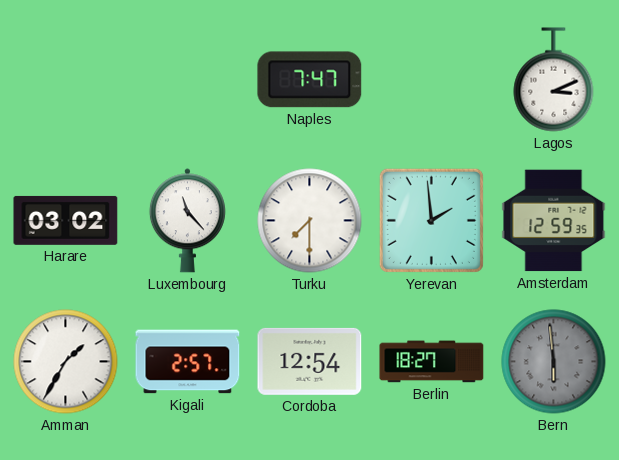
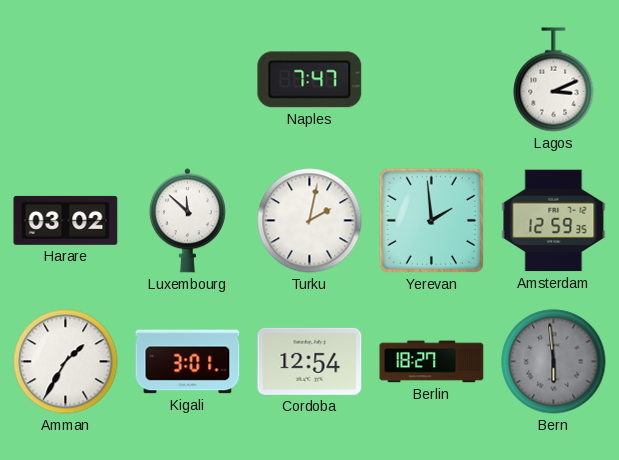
Luxembourg: 11:23 -> 11:52
Turku: 7:30 -> 2:02
Kigali: 2:57 -> 3:01
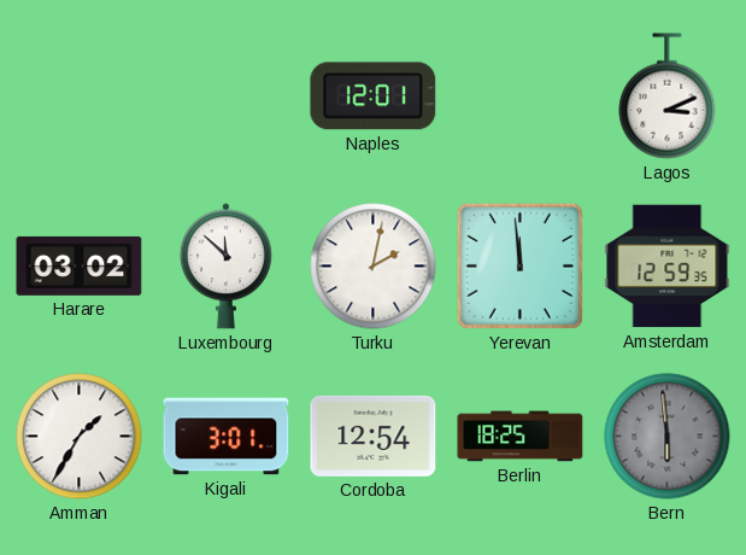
Naples: 7:47 -> 12:01
Yerevan: 1:59 -> 11:59
Berlin: 18:27 -> 18:25
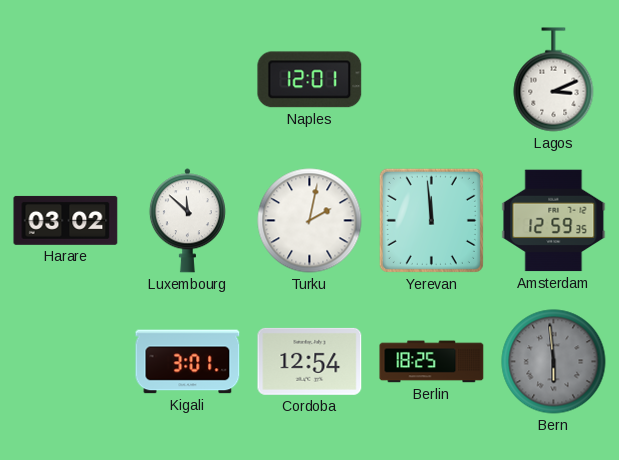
Amman: 1:35 -> none
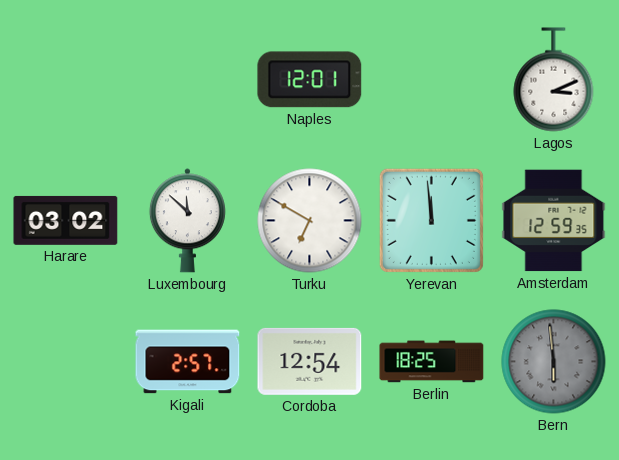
Turku: 2:02 -> 6:50
Kigali: 3:01 -> 2:57
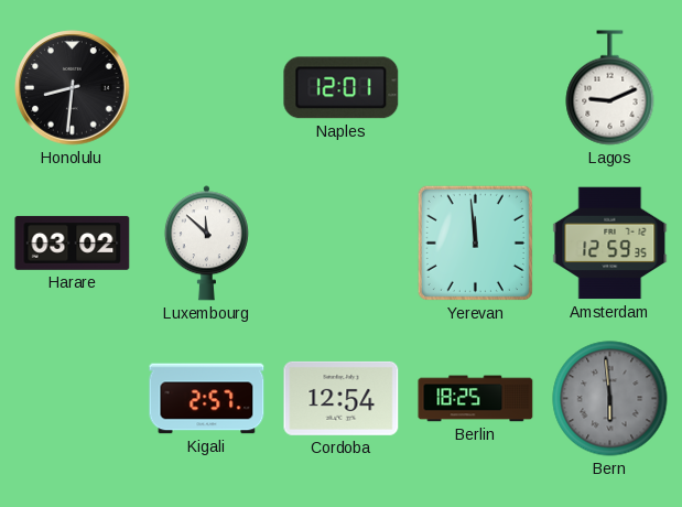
Honolulu: none -> 8:31
Lagos: 3:11 -> 9:11
Turku: 6:50 -> none
